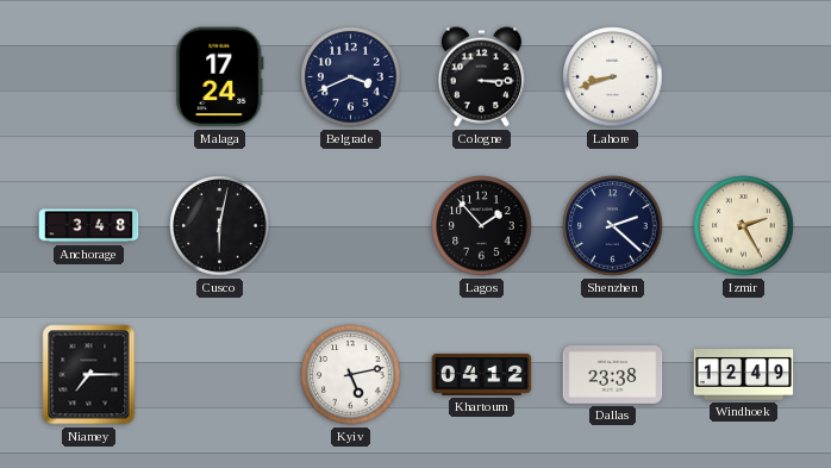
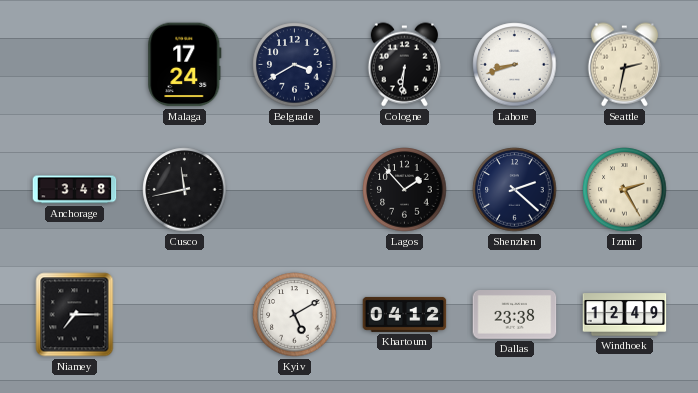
Belgrade: 3:41 -> 3:40
Cologne: 3:15 -> 6:31
Seattle: none -> 2:32
Cusco: 6:02 -> 11:43
Kyiv: 5:13 -> 5:10
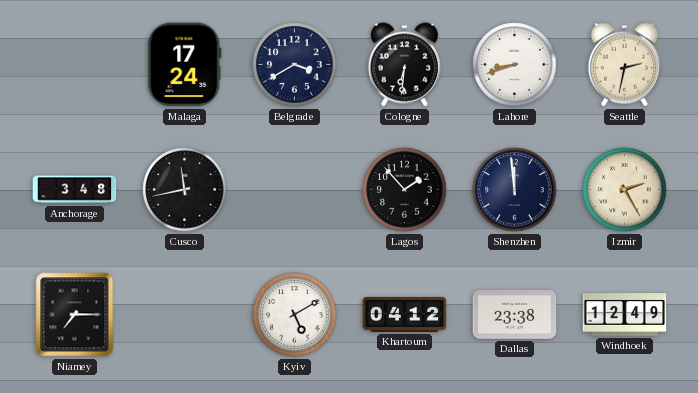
Shenzhen: 2:22 -> 11:59
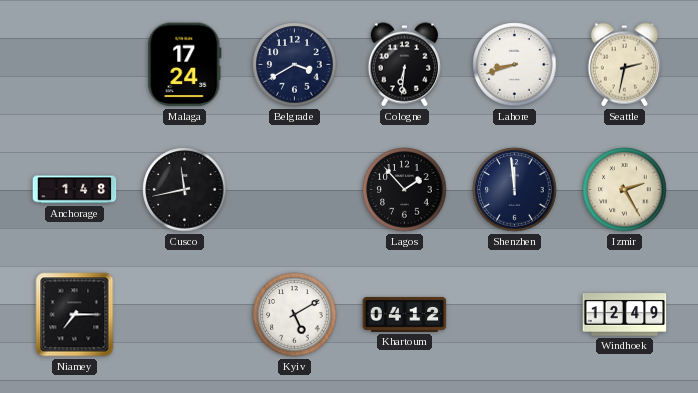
Anchorage: 3:48 -> 1:48
Dallas: 23:38 -> none
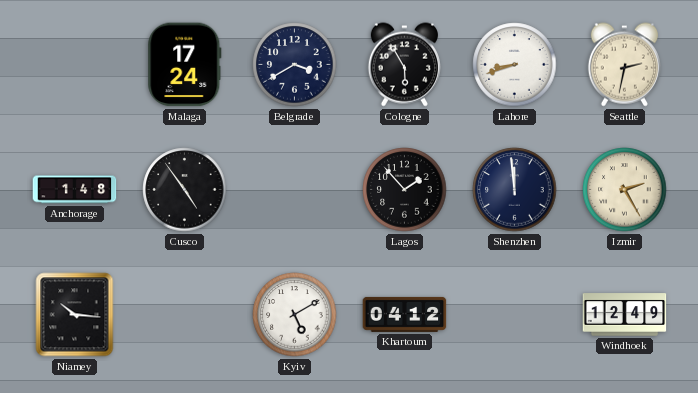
Cologne: 6:31 -> 5:55
Cusco: 11:43 -> 4:54
Niamey: 7:15 -> 10:16
